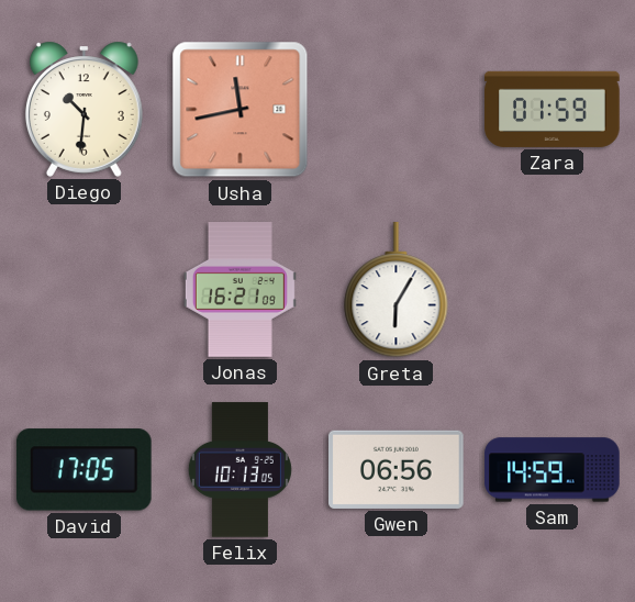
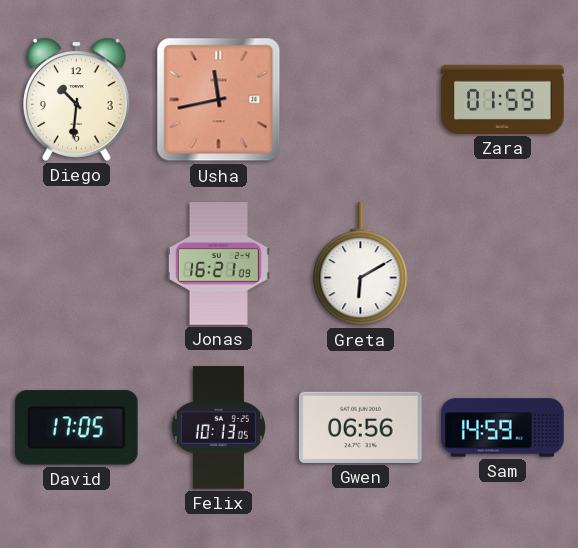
Greta: 6:05 -> 6:10
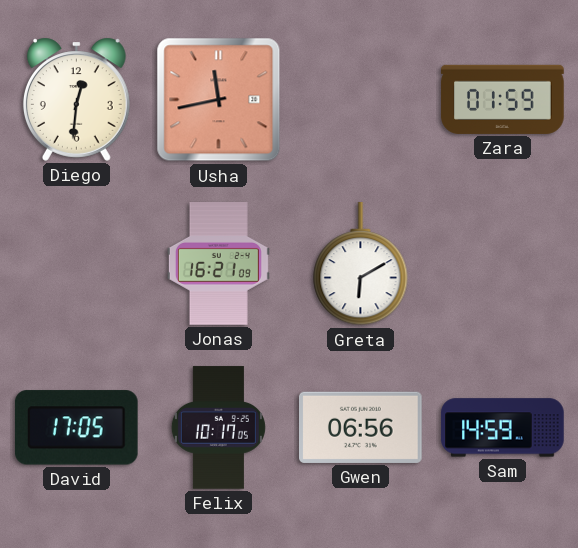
Diego: 10:31 -> 12:31
Felix: 10:13 -> 10:17
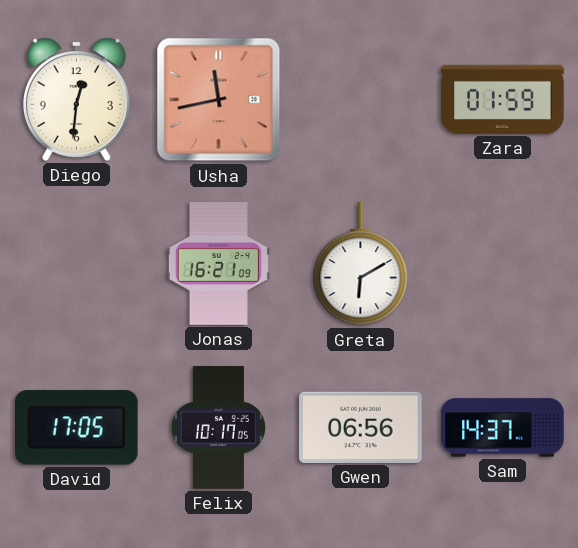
Sam: 14:59 -> 14:37
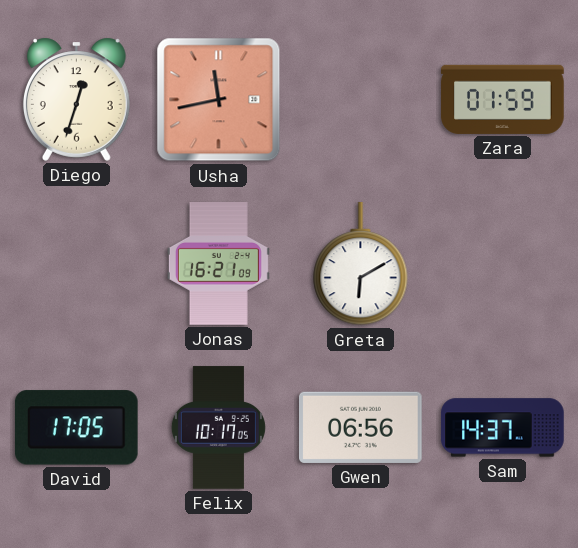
Diego: 12:31 -> 12:33
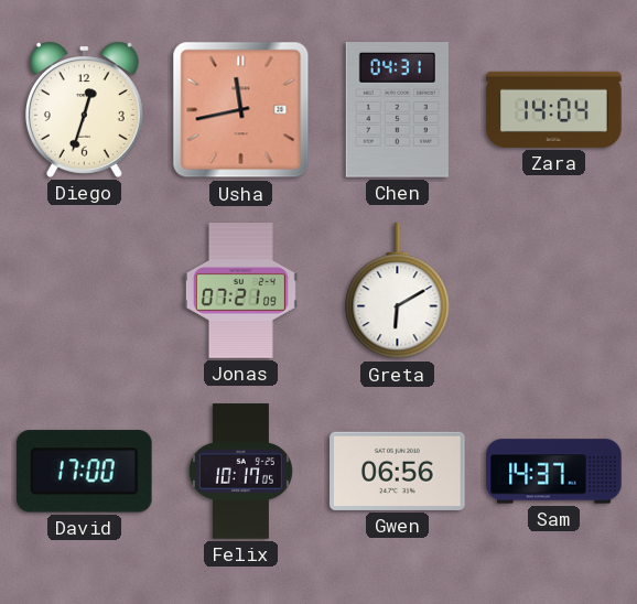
Chen: none -> 04:31
Zara: 01:59 -> 14:04
Jonas: 16:21 -> 07:21
David: 17:05 -> 17:00
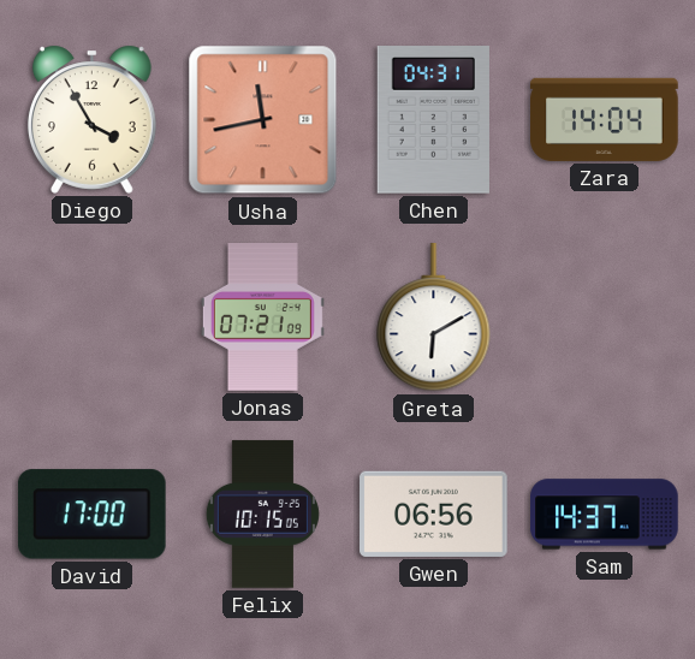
Diego: 12:33 -> 3:55
Felix: 10:17 -> 10:15
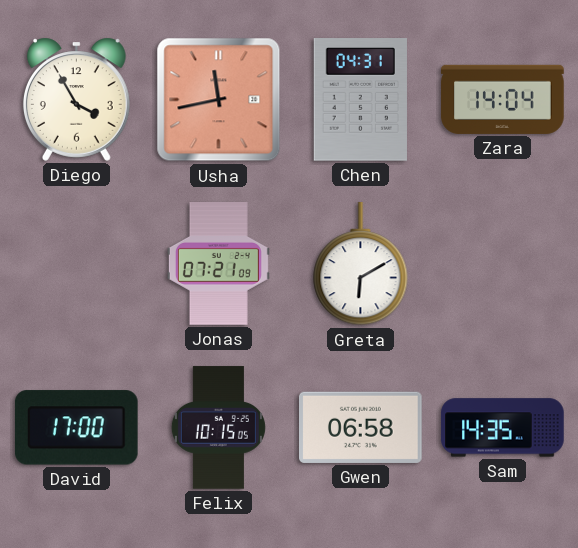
Gwen: 06:56 -> 06:58
Sam: 14:37 -> 14:35
